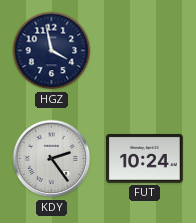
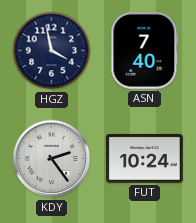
ASN: none -> 7:40
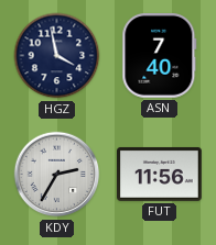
KDY: 2:24 -> 2:35
FUT: 10:24 -> 11:56
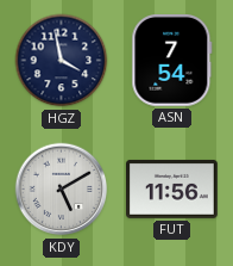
ASN: 7:40 -> 7:54
KDY: 2:35 -> 5:10
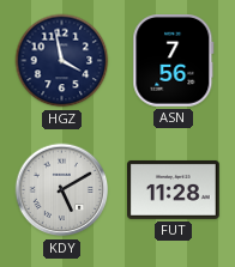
ASN: 7:54 -> 7:56
FUT: 11:56 -> 11:28
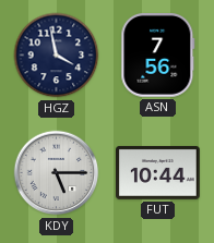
KDY: 5:10 -> 5:15
FUT: 11:28 -> 10:44
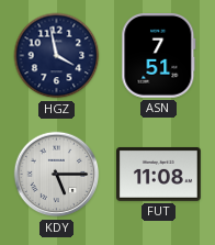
ASN: 7:56 -> 7:51
FUT: 10:44 -> 11:08
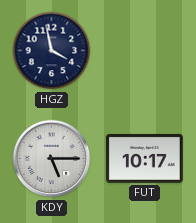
ASN: 7:51 -> none
FUT: 11:08 -> 10:17
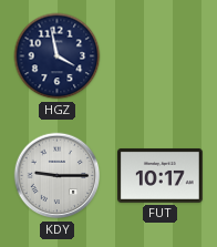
KDY: 5:15 -> 9:15
